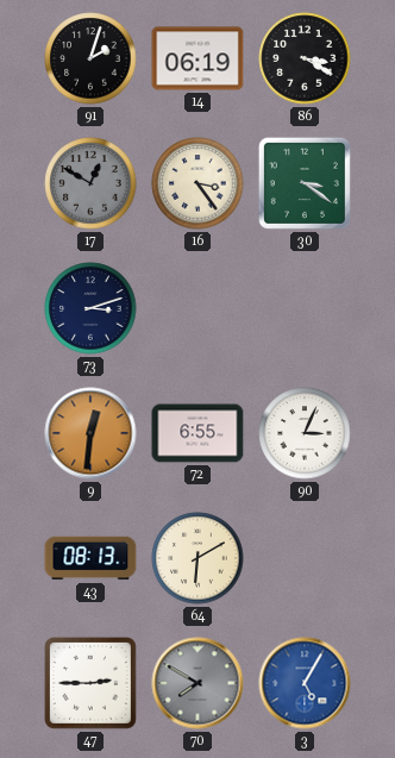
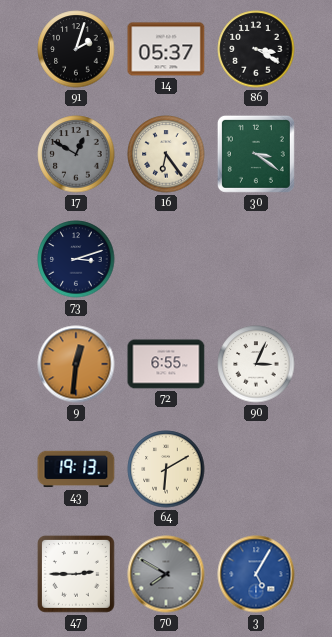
14: 06:19 -> 05:37
16: 3:24 -> 6:24
43: 08:13 -> 19:13
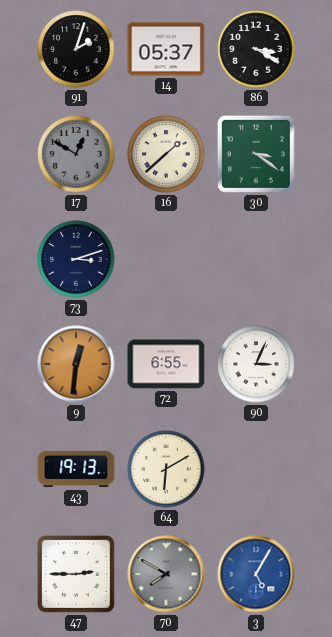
16: 6:24 -> 1:38
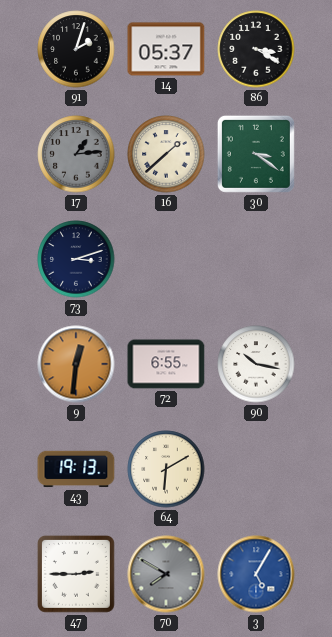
17: 12:50 -> 1:14
90: 3:04 -> 10:17
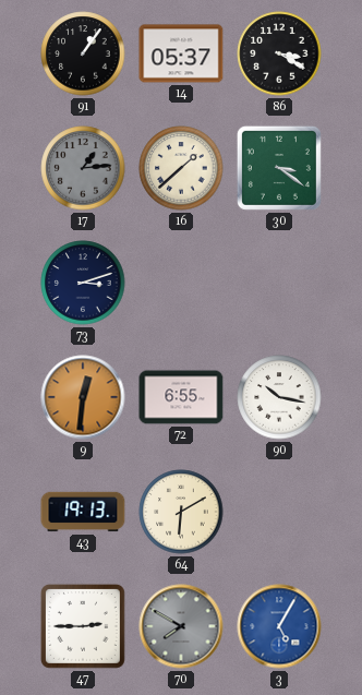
91: 2:03 -> 1:06
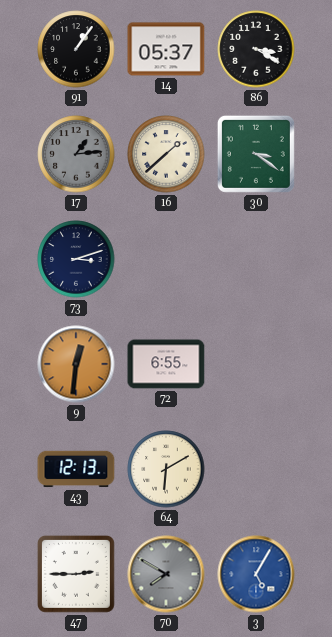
90: 10:17 -> none
43: 19:13 -> 12:13
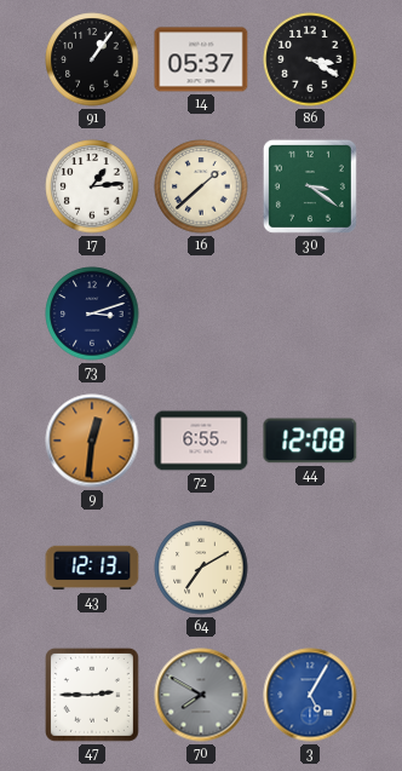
17 dial: grey -> white
44: none -> 12:08
64: 6:10 -> 7:10
